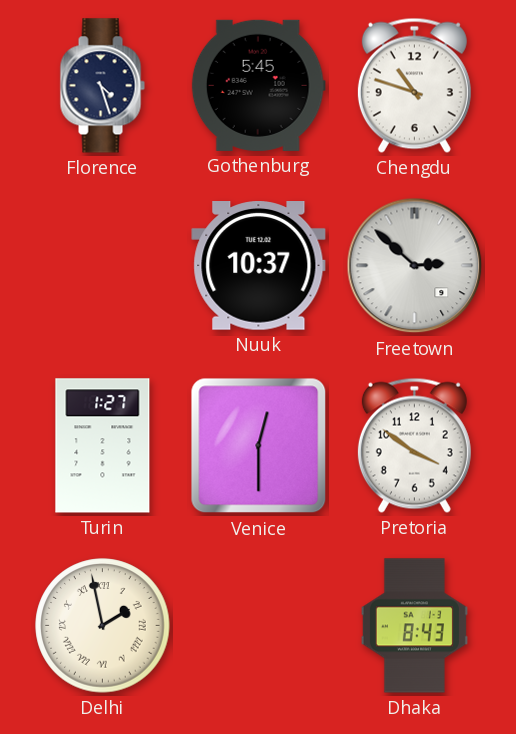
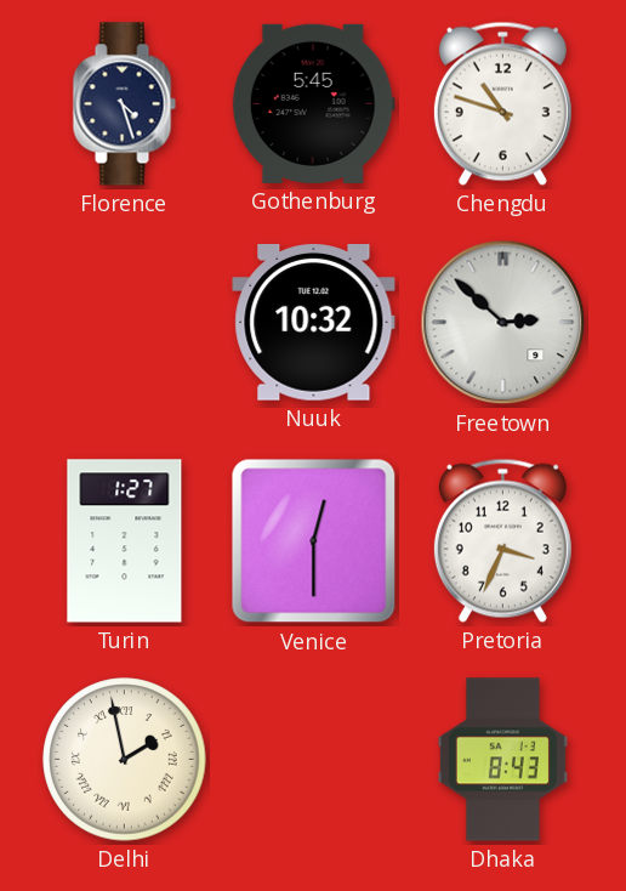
Nuuk: 10:37 -> 10:32
Pretoria: 3:51 -> 3:34
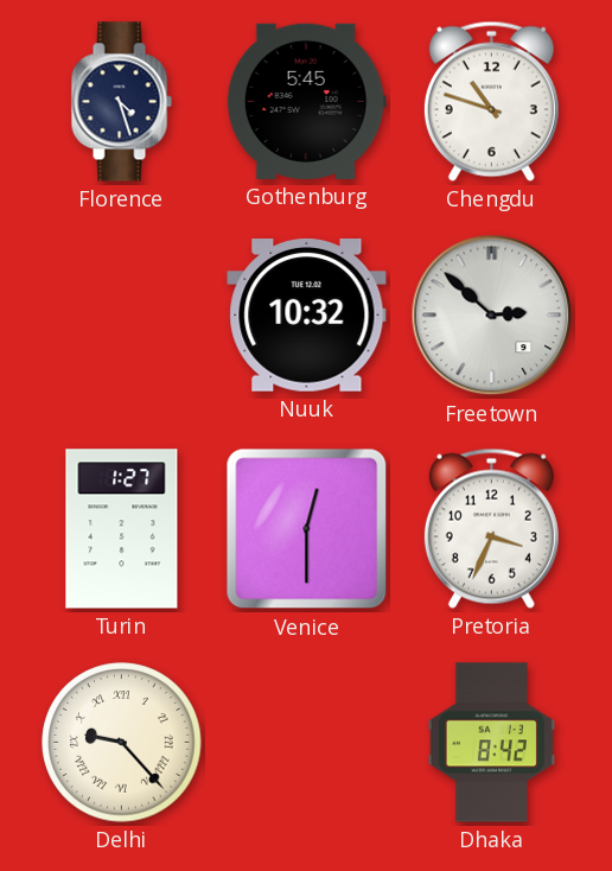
Delhi: 1:58 -> 9:23
Dhaka: 8:43 -> 8:42
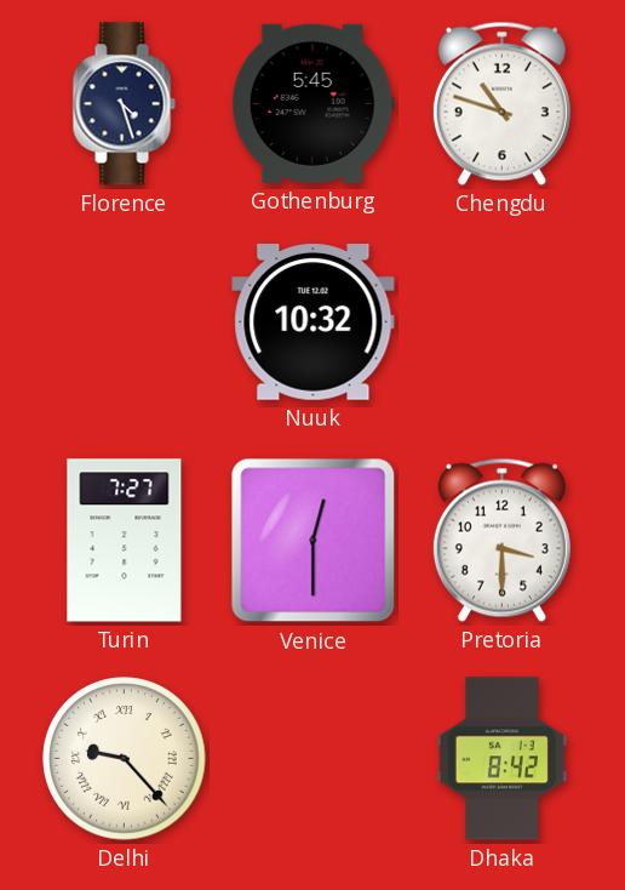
Freetown: 2:52 -> none
Turin: 1:27 -> 7:27
Pretoria: 3:34 -> 3:30
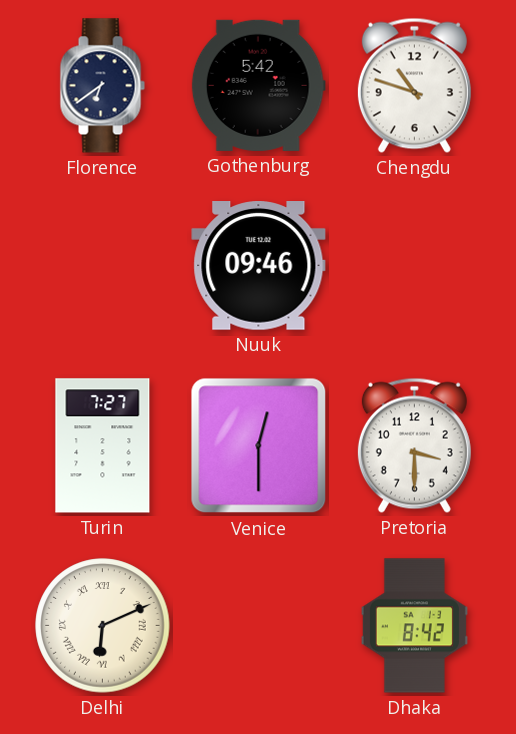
Florence: 4:27 -> 6:39
Gothenburg: 5:45 -> 5:42
Nuuk: 10:32 -> 09:46
Delhi: 9:23 -> 6:11
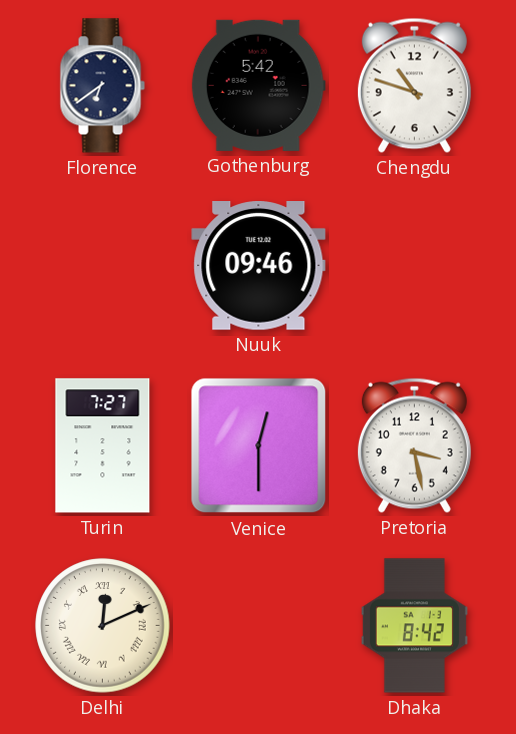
Pretoria: 3:30 -> 3:28
Delhi: 6:11 -> 12:11
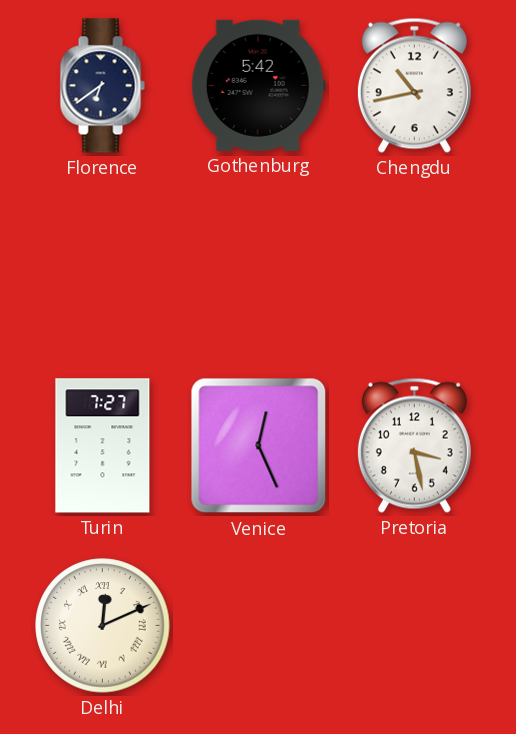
Chengdu: 10:48 -> 10:43
Nuuk: 09:46 -> none
Venice: 12:30 -> 12:26
Dhaka: 8:42 -> none
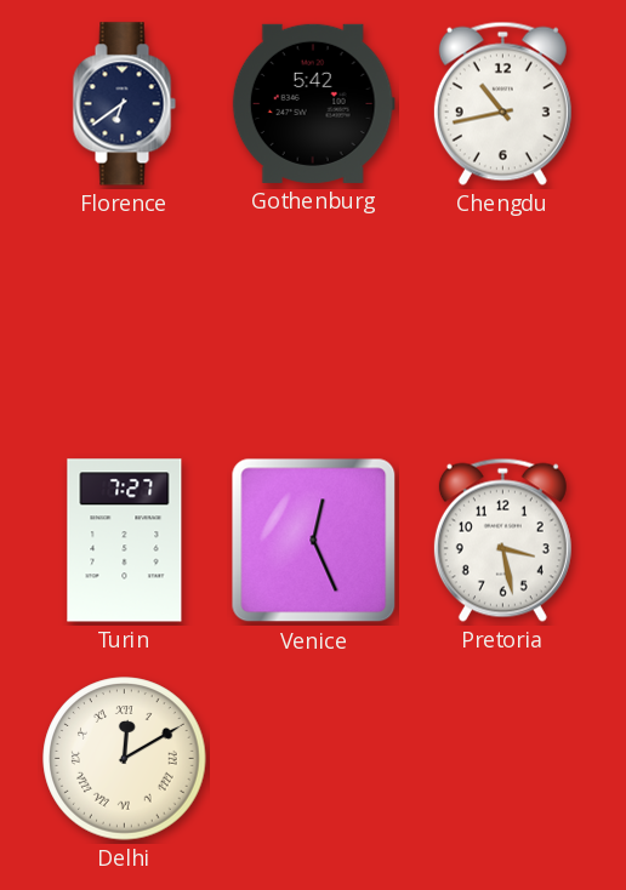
Delhi: 12:11 -> 12:10
